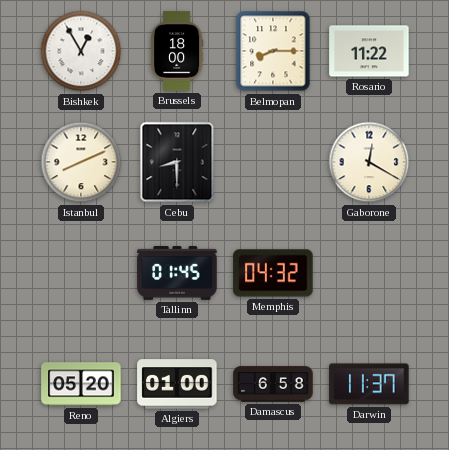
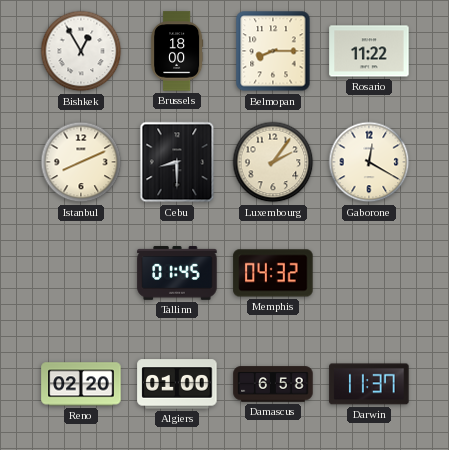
Luxembourg: none -> 2:06
Reno: 05:20 -> 02:20
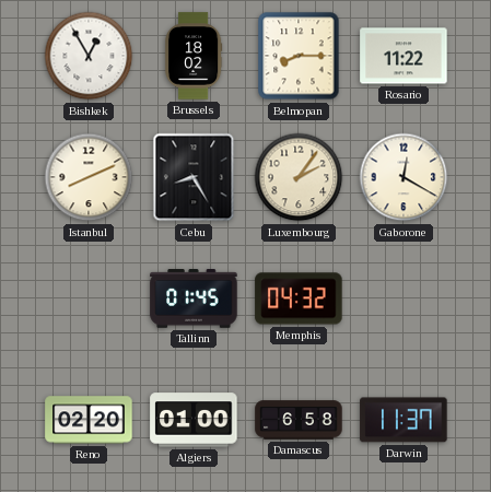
Brussels: 18:00 -> 18:02
Cebu: 8:30 -> 8:25
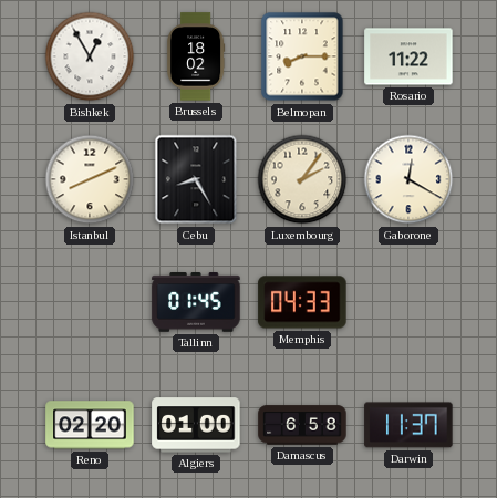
Memphis: 04:32 -> 04:33
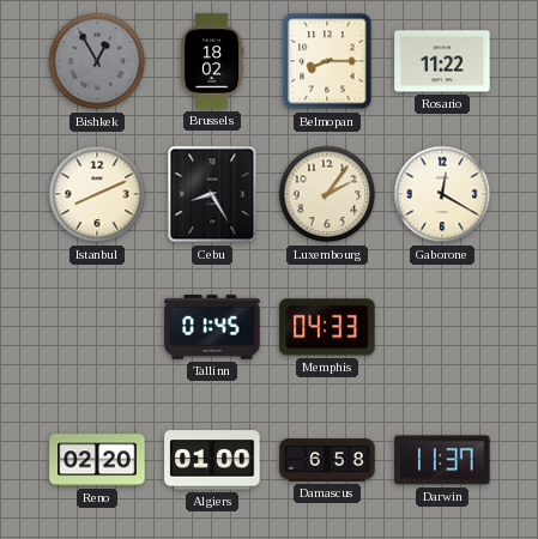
Bishkek dial: white -> grey
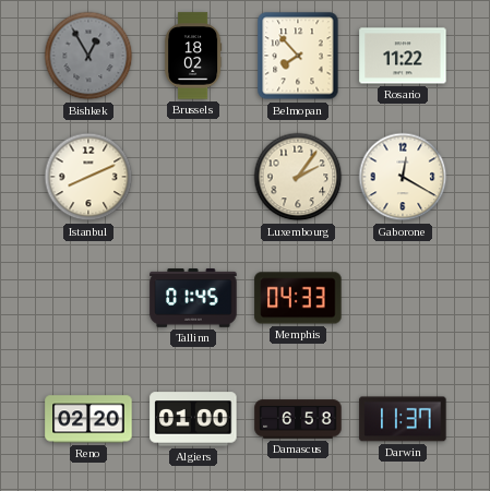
Belmopan: 8:15 -> 7:53
Cebu: 8:25 -> none
